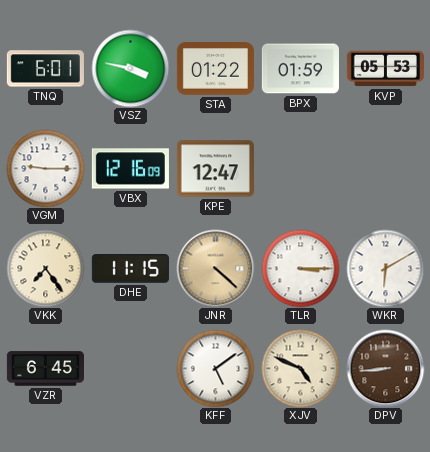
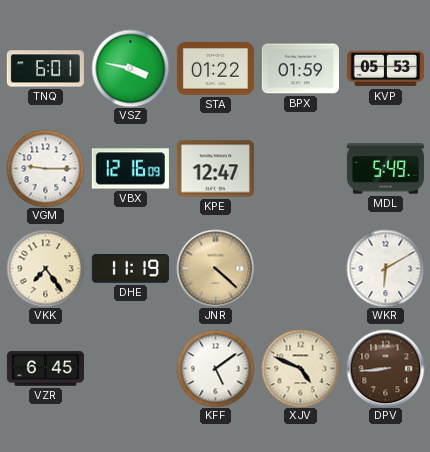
MDL: none -> 5:49
DHE: 11:15 -> 11:19
TLR: 3:15 -> none
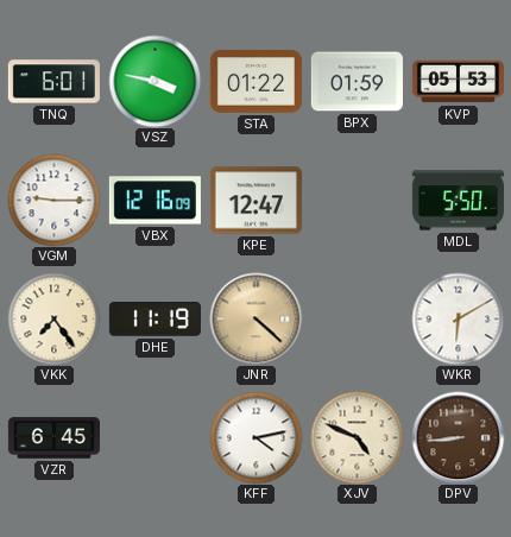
MDL: 5:49 -> 5:50
KFF: 5:09 -> 4:13
